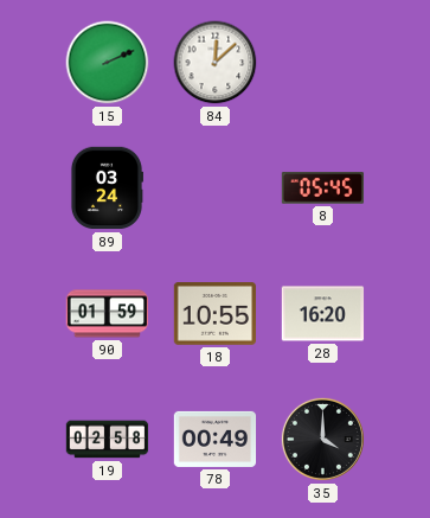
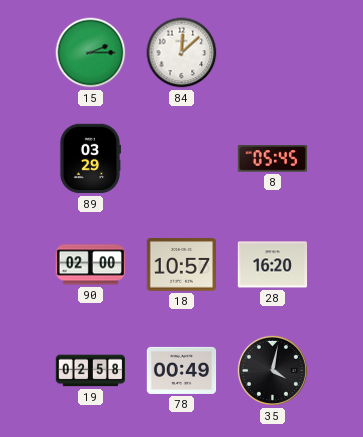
15: 2:11 -> 2:15
89: 03:24 -> 03:29
90: 01:59 -> 02:00
18: 10:55 -> 10:57
35: 4:00 -> 4:02
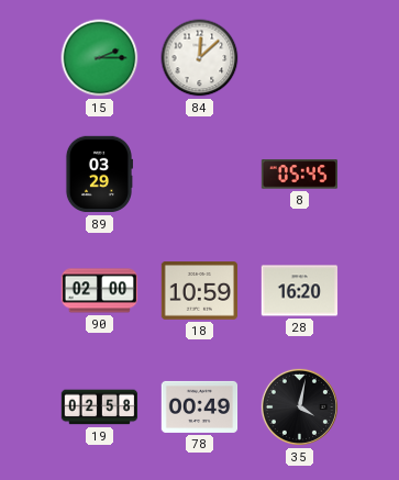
18: 10:57 -> 10:59
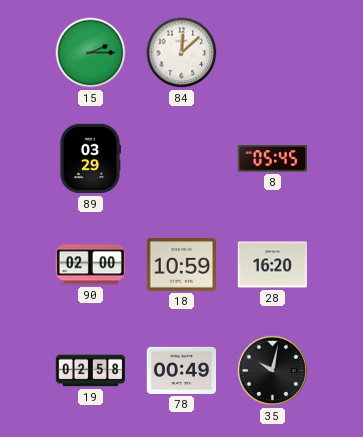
35: 4:02 -> 10:02
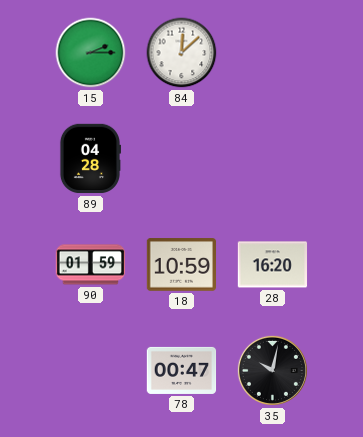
89: 03:29 -> 04:28
8: 05:45 -> none
90: 02:00 -> 01:59
19: 02:58 -> none
78: 00:49 -> 00:47
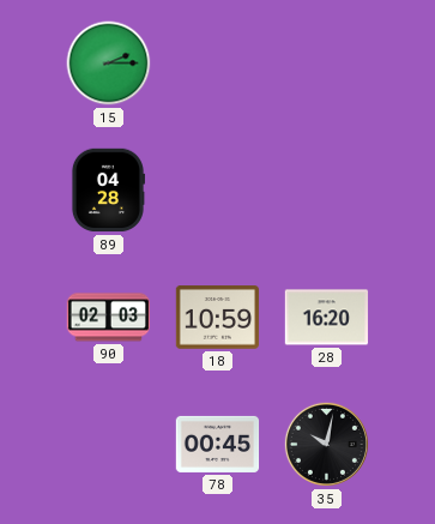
84: 12:08 -> none
90: 01:59 -> 02:03
78: 00:47 -> 00:45
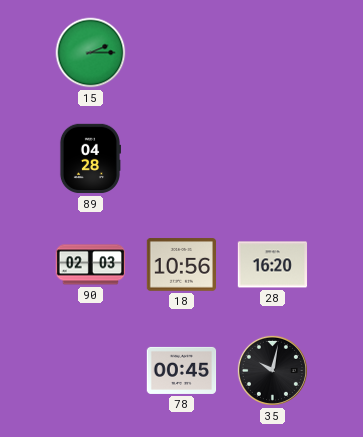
18: 10:59 -> 10:56
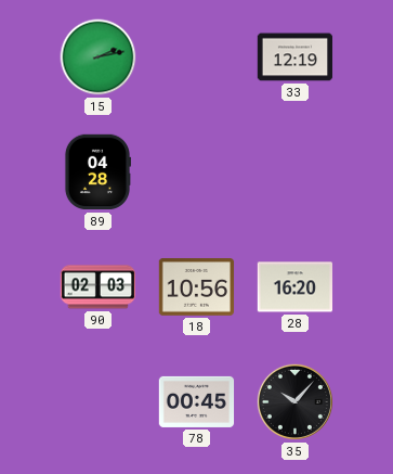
15: 2:15 -> 2:13
33: none -> 12:19
35: 10:02 -> 10:07
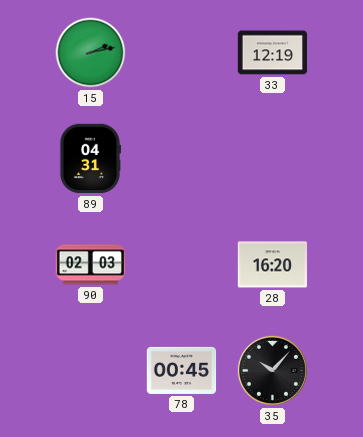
89: 04:28 -> 04:31
18: 10:56 -> none
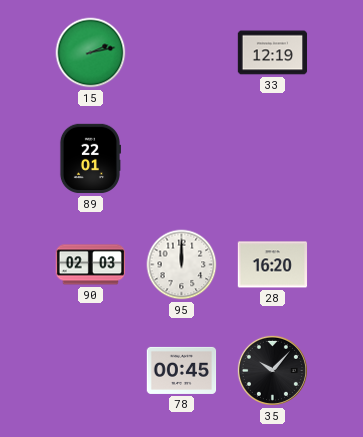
89: 04:31 -> 22:01
95: none -> 12:00
